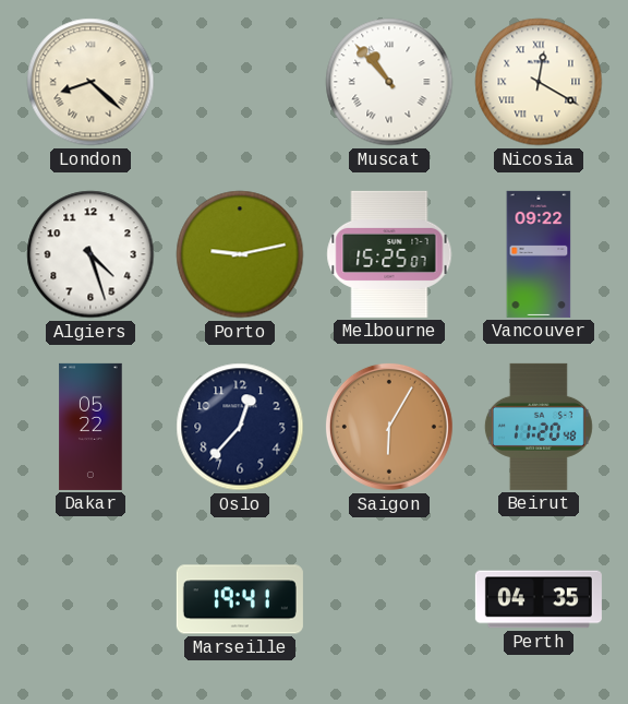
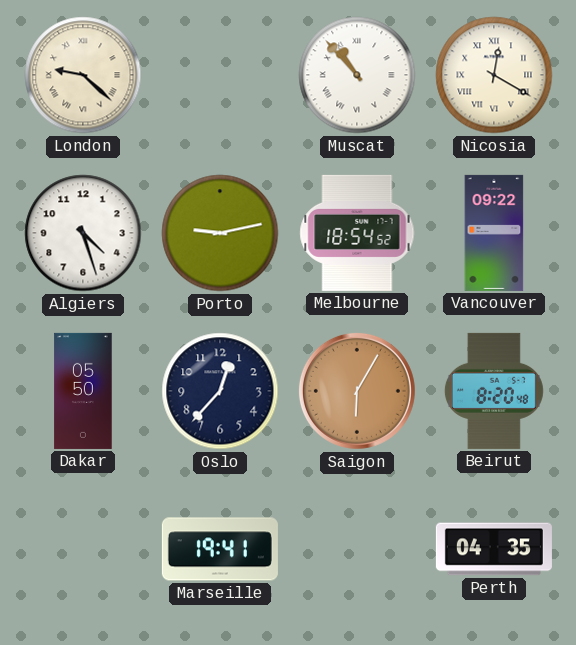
London: 8:22 -> 9:22
Melbourne: 15:25 -> 18:54
Dakar: 05:22 -> 05:50
Beirut: 11:20 -> 8:20
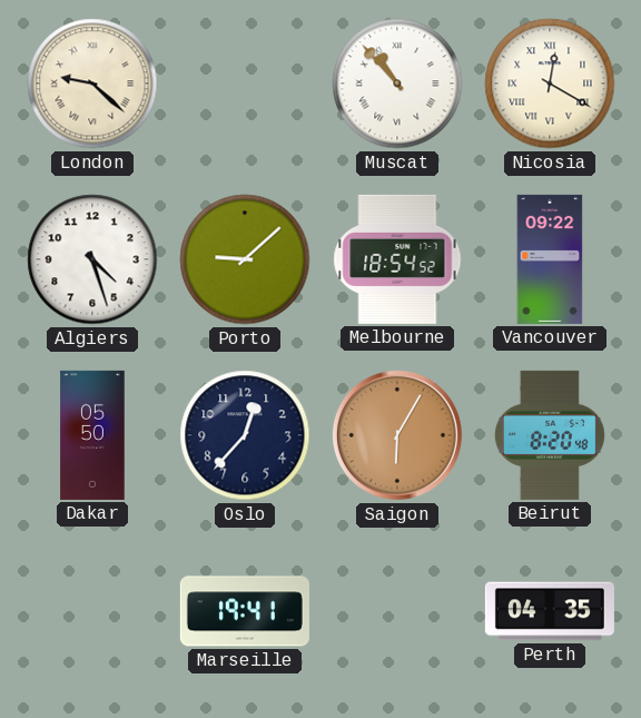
Porto: 9:13 -> 9:08
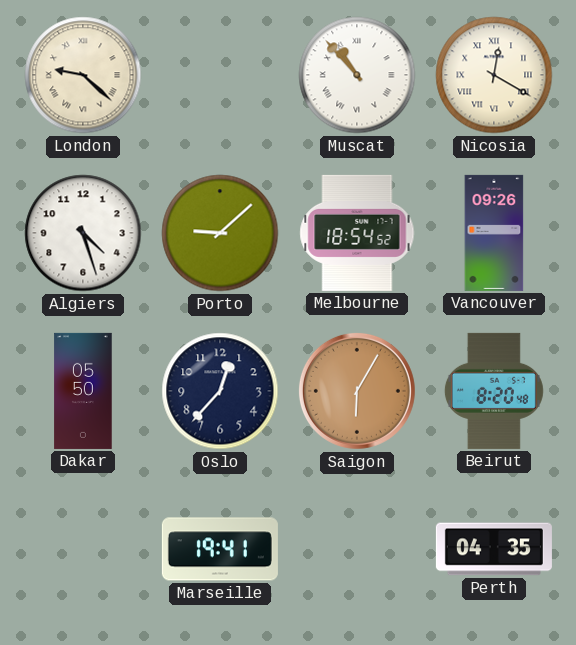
Vancouver: 09:22 -> 09:26
